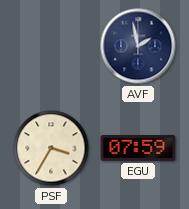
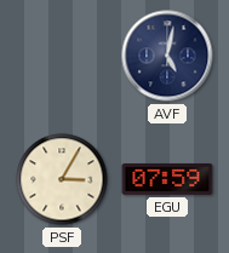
AVF: 1:58 -> 5:02
PSF: 3:35 -> 3:05
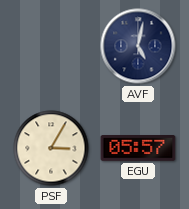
EGU: 07:59 -> 05:57
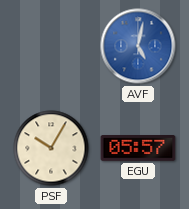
AVF dial: navy -> blue
PSF: 3:05 -> 10:05
